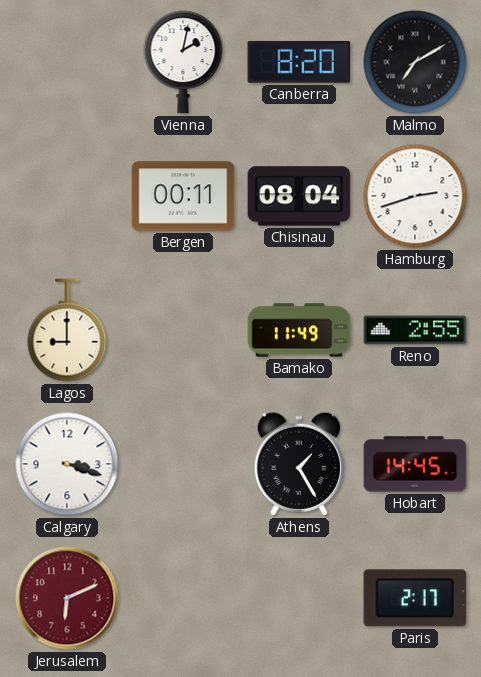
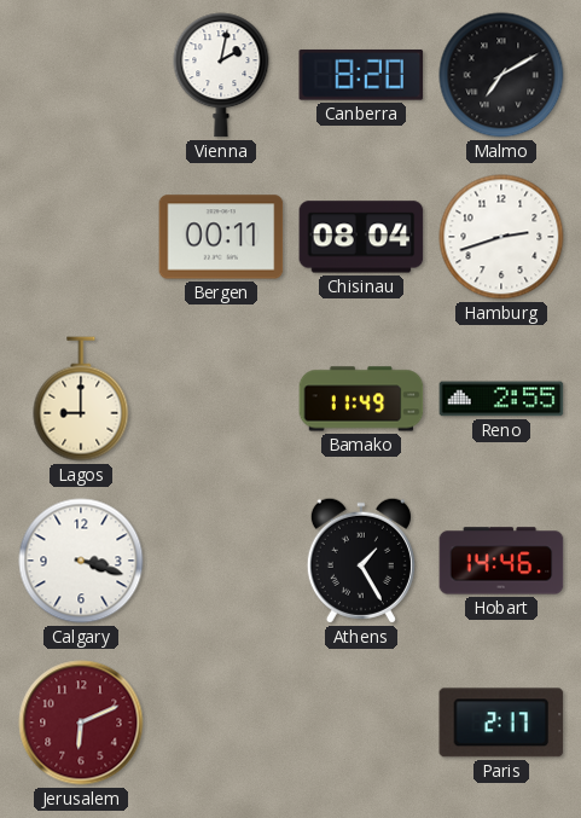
Hobart: 14:45 -> 14:46
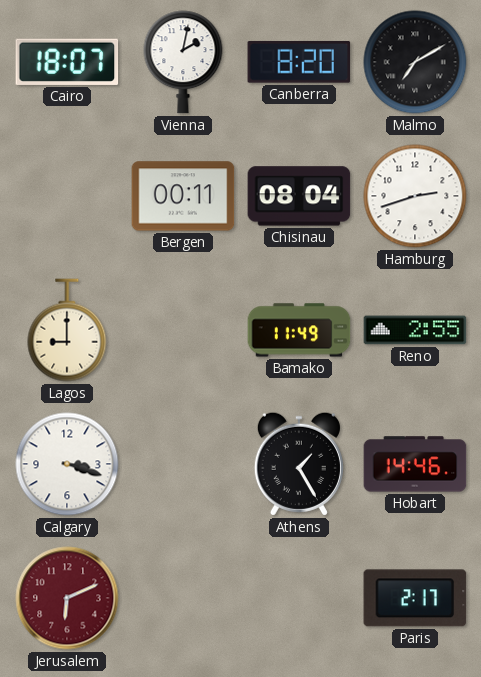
Cairo: none -> 18:07
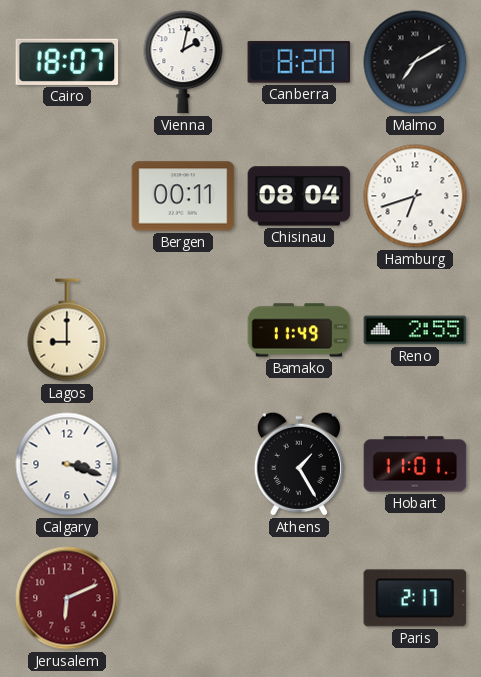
Hamburg: 2:42 -> 6:42
Hobart: 14:46 -> 11:01
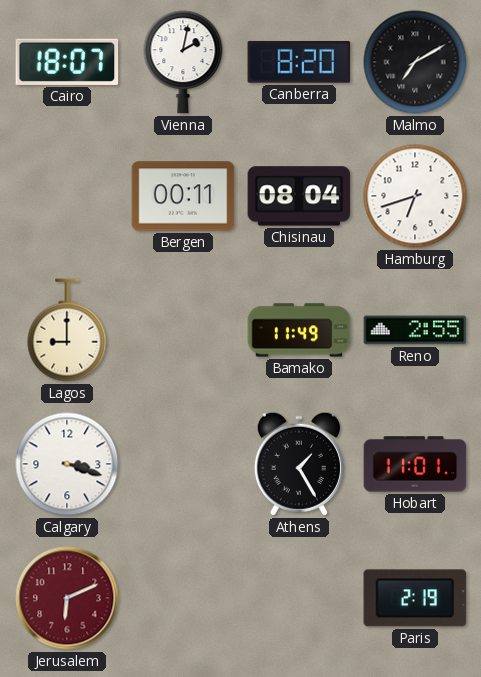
Paris: 2:17 -> 2:19
